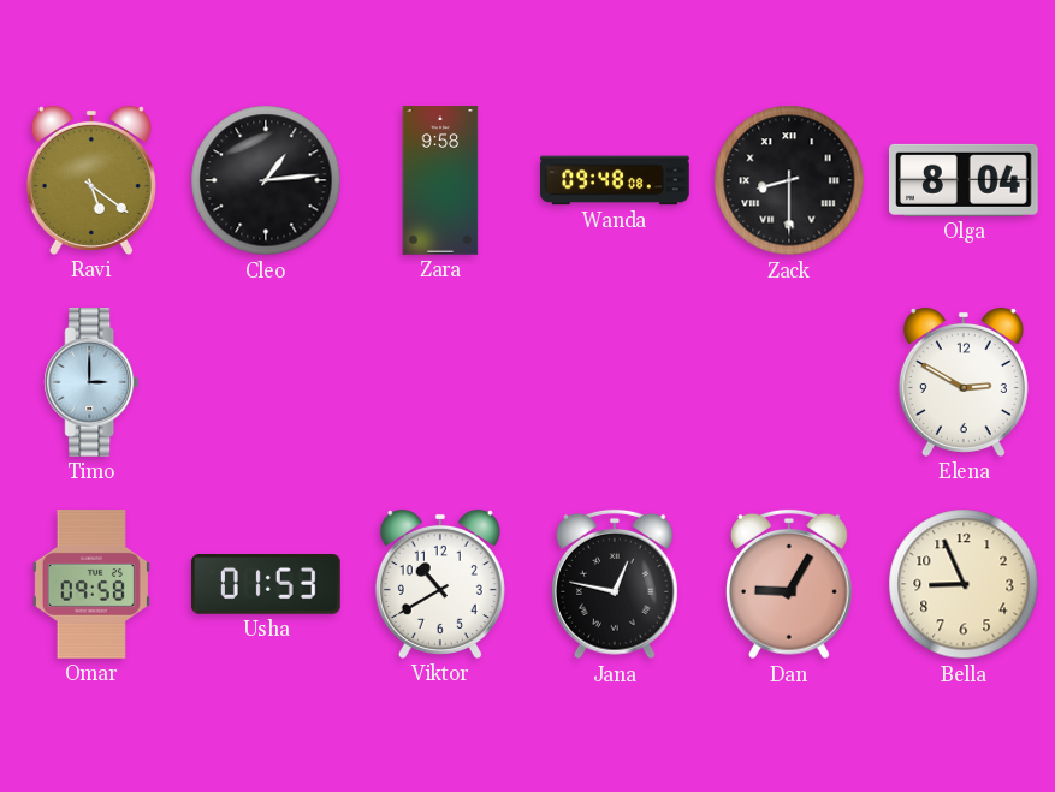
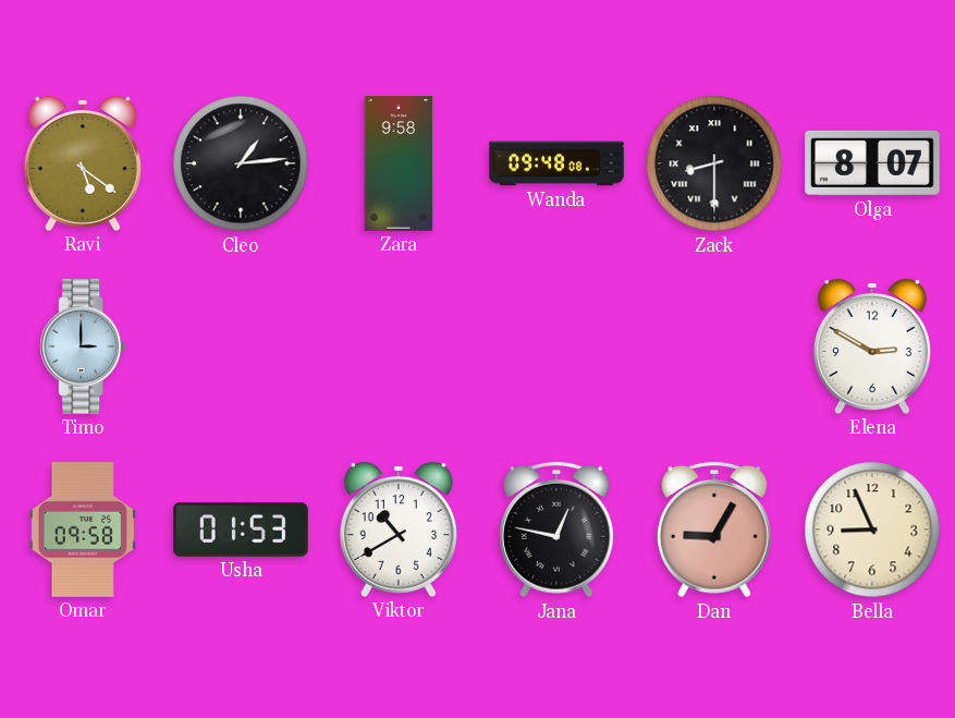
Olga: 8:04 -> 8:07
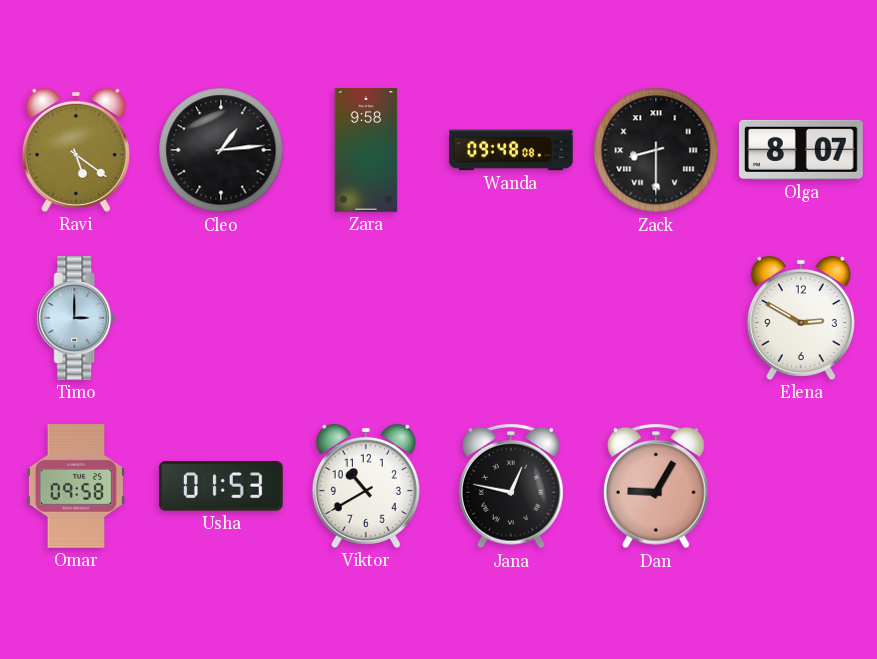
Bella: 8:56 -> none
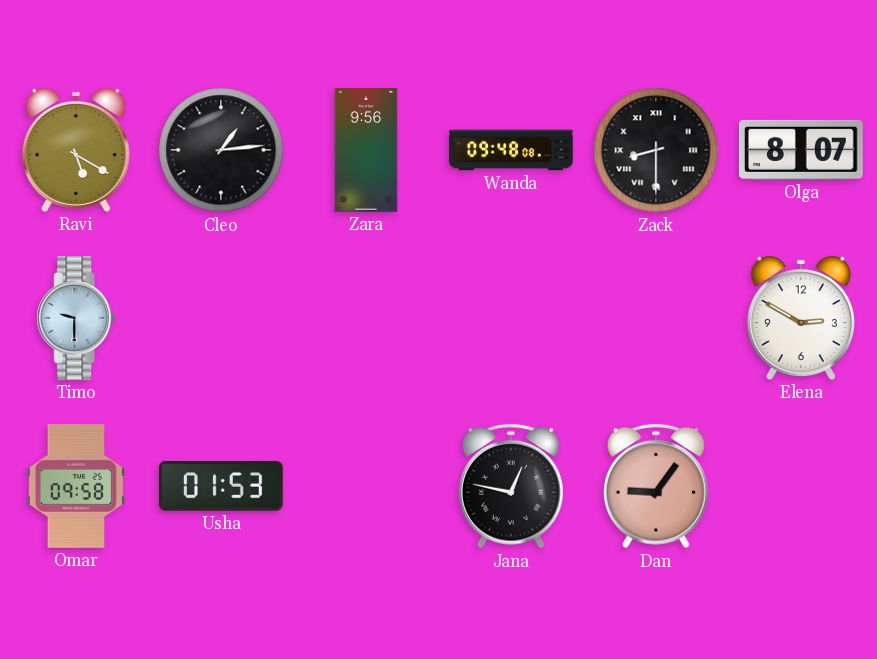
Ravi: 5:21 -> 5:20
Zara: 9:58 -> 9:56
Timo: 3:00 -> 9:30
Viktor: 10:40 -> none
Dan: 9:05 -> 9:06
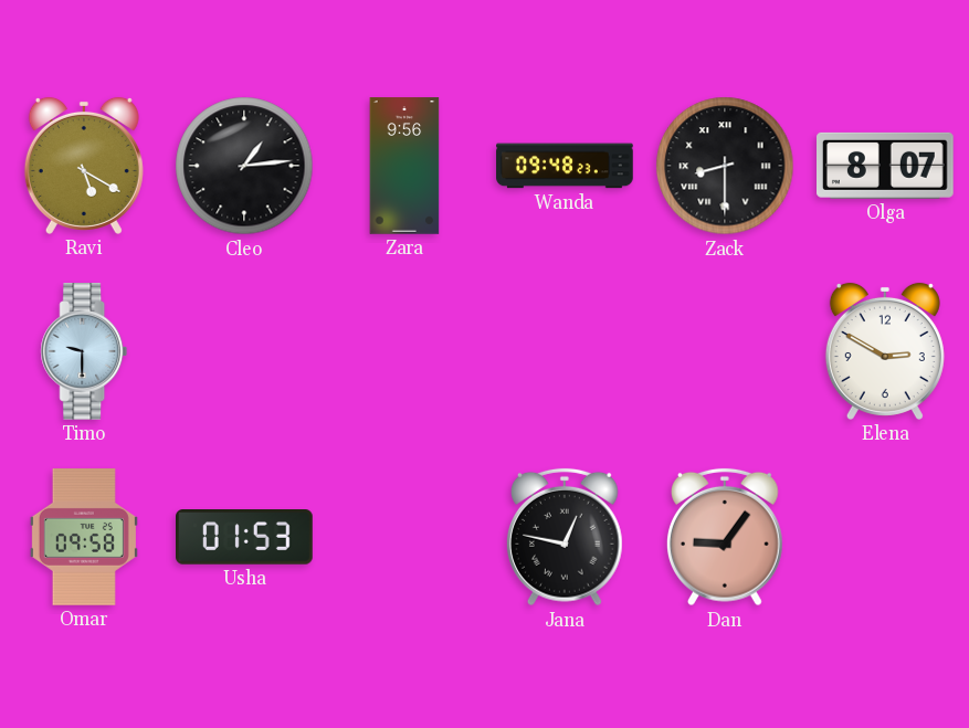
Wanda: 09:48:08 -> 09:48:23
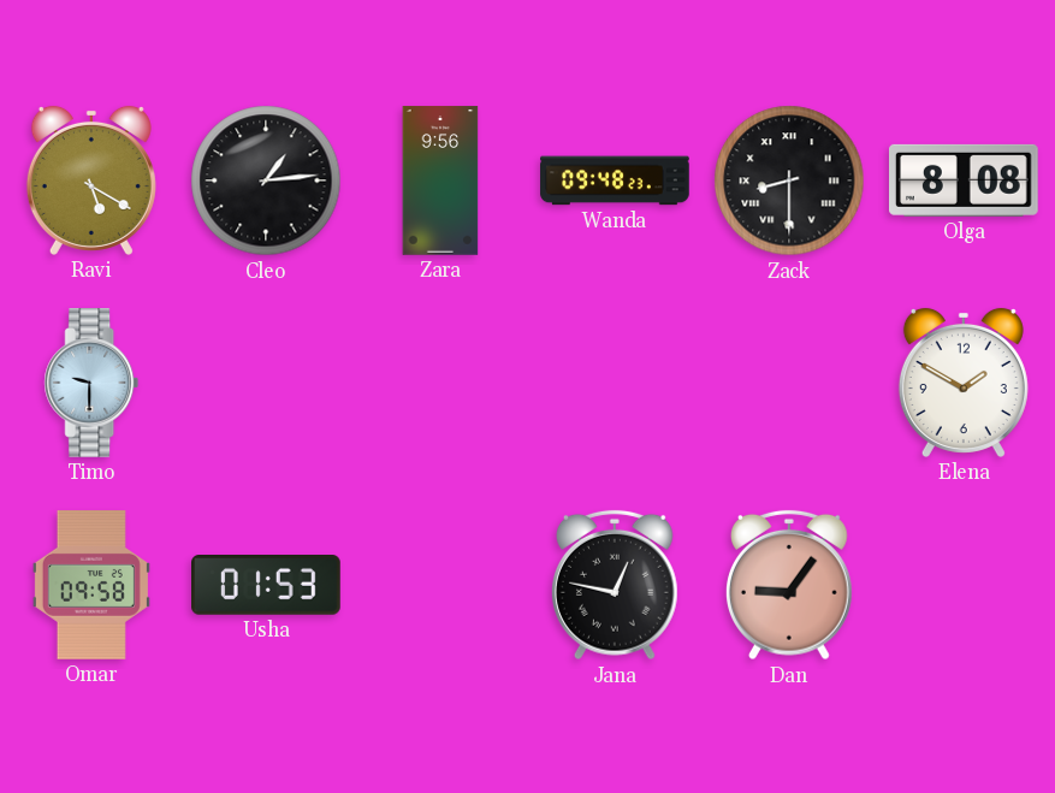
Olga: 8:07 -> 8:08
Elena: 2:50 -> 1:50
